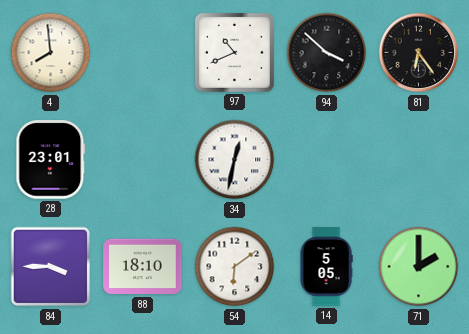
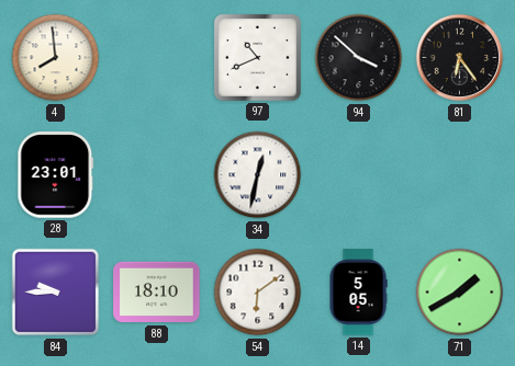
84: 3:45 -> 9:45
71: 2:00 -> 1:40
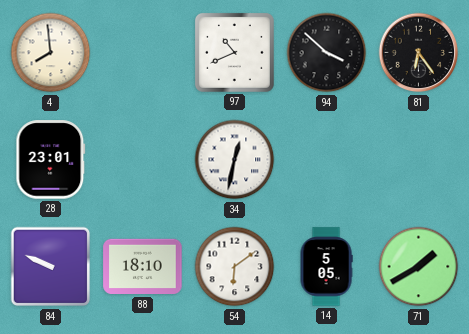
84: 9:45 -> 9:49
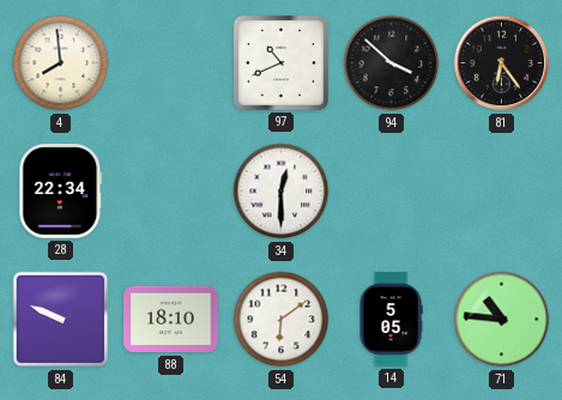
28: 23:01 -> 22:34
34: 12:32 -> 12:30
71: 1:40 -> 10:46
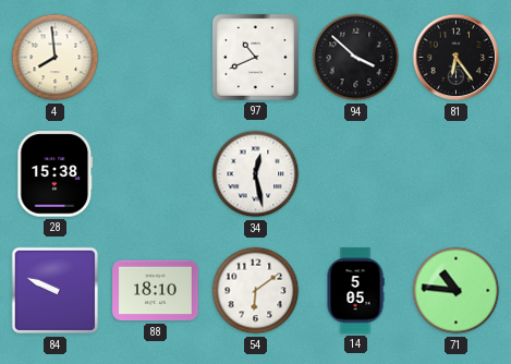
28: 22:34 -> 15:38
34: 12:30 -> 12:28
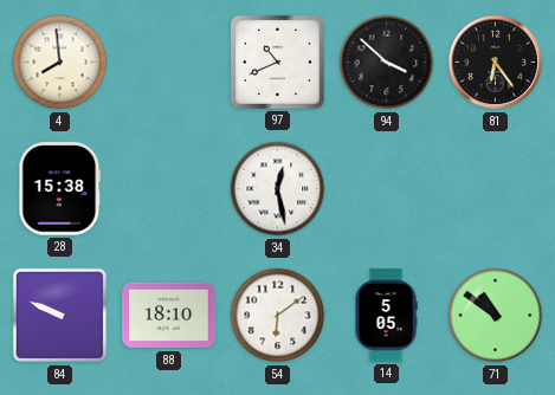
71: 10:46 -> 10:51
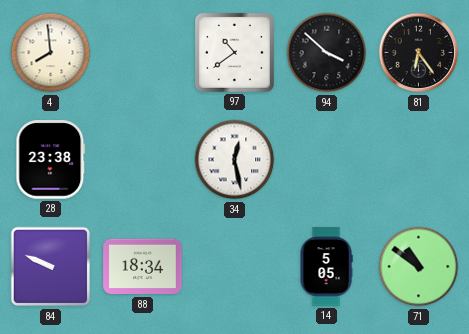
97: 10:41 -> 10:39
28: 15:38 -> 23:38
88: 18:10 -> 18:34
54: 6:09 -> none
